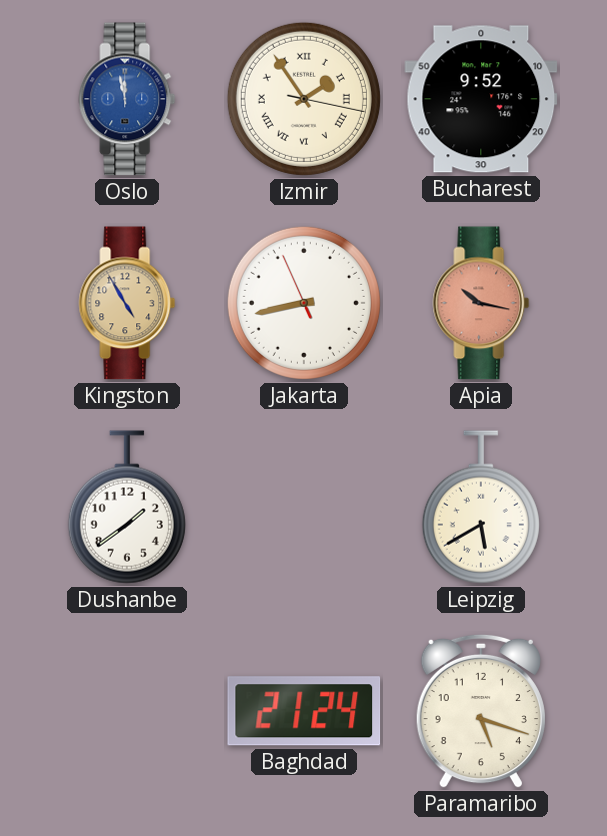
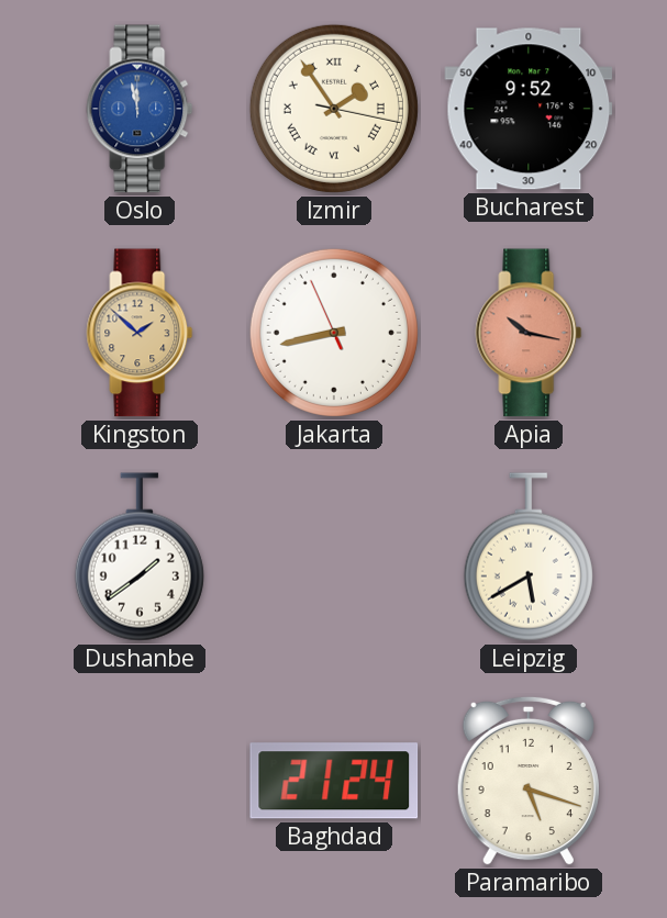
Kingston: 4:55 -> 1:52
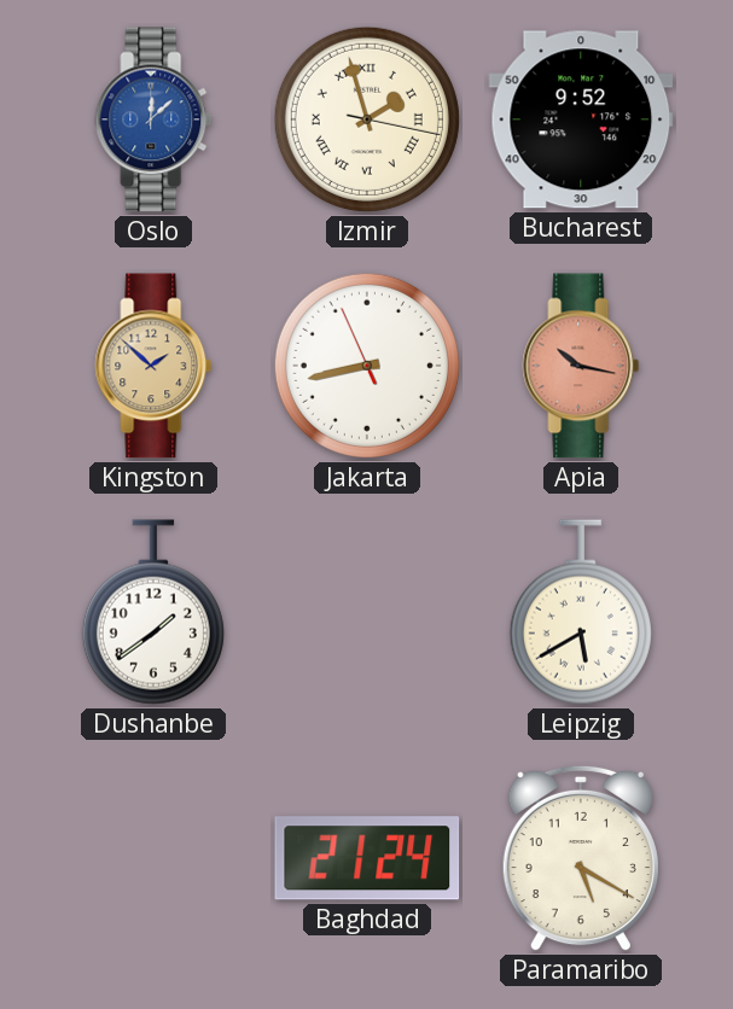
Oslo: 11:58 -> 12:08
Izmir: 1:54 -> 1:57
Paramaribo: 5:18 -> 5:20
